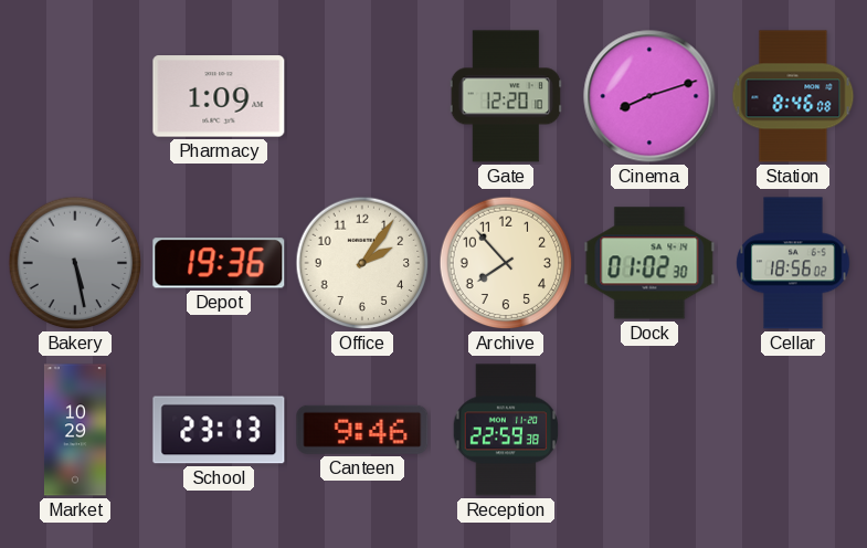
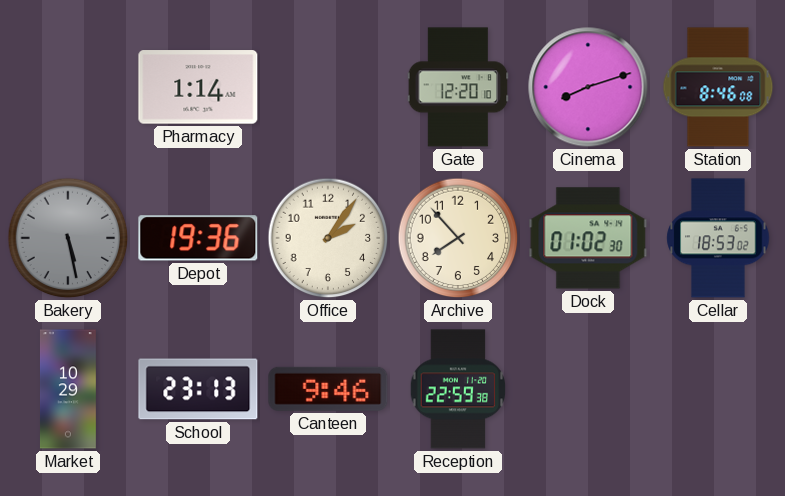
Pharmacy: 1:09 -> 1:14
Cellar: 18:56 -> 18:53
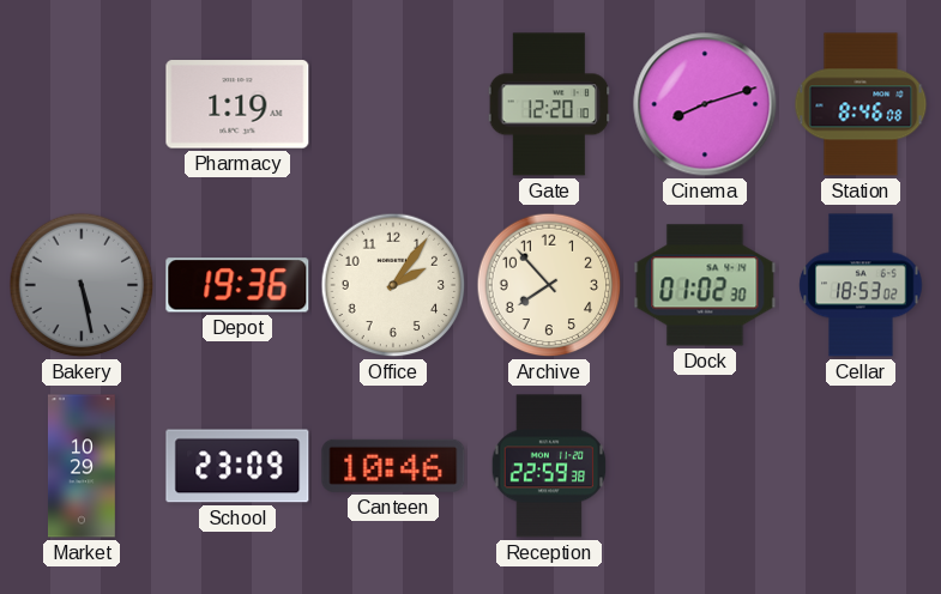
Pharmacy: 1:14 -> 1:19
School: 23:13 -> 23:09
Canteen: 9:46 -> 10:46
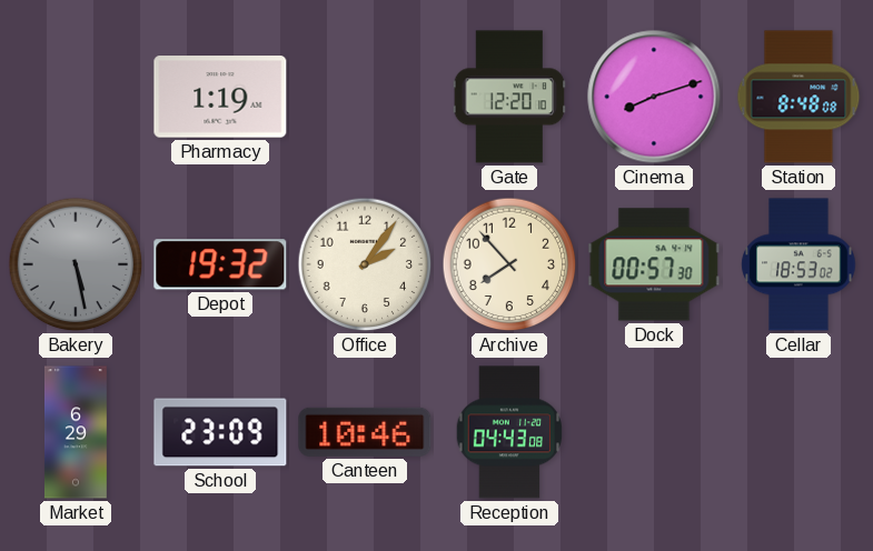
Station: 8:46 -> 8:48
Depot: 19:36 -> 19:32
Dock: 01:02 -> 00:57
Market: 10:29 -> 6:29
Reception: 22:59 -> 04:43
